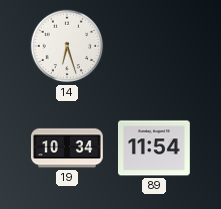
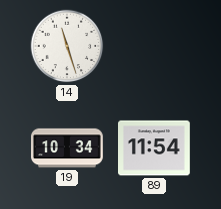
14: 6:27 -> 11:27
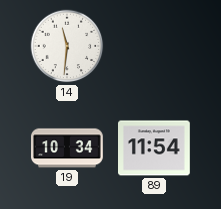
14: 11:27 -> 11:31
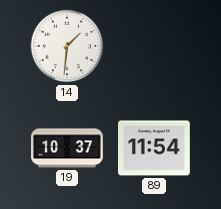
14: 11:31 -> 1:31
19: 10:34 -> 10:37
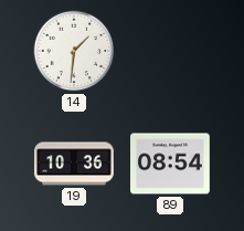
19: 10:37 -> 10:36
89: 11:54 -> 08:54
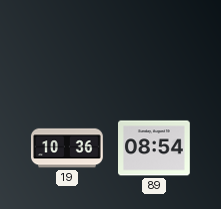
14: 1:31 -> none
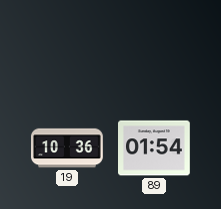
89: 08:54 -> 01:54
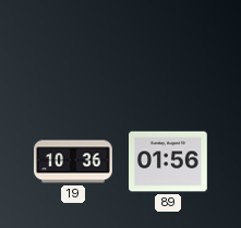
89: 01:54 -> 01:56
